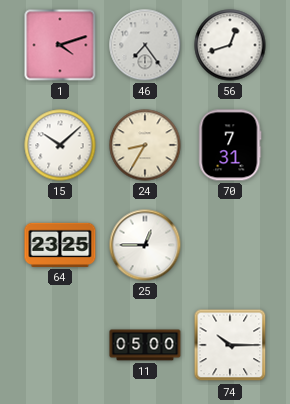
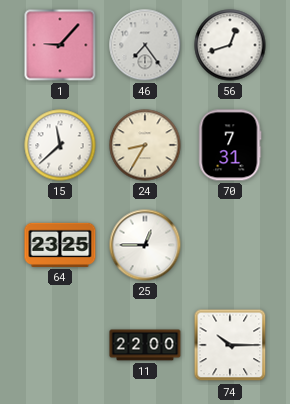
1: 4:12 -> 9:07
15: 10:08 -> 11:38
11: 05:00 -> 22:00
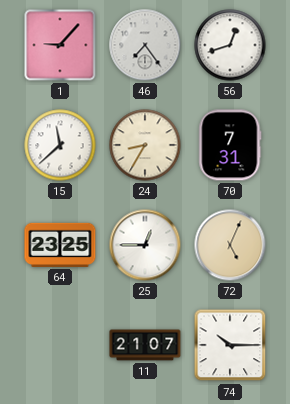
72: none -> 5:04
11: 22:00 -> 21:07
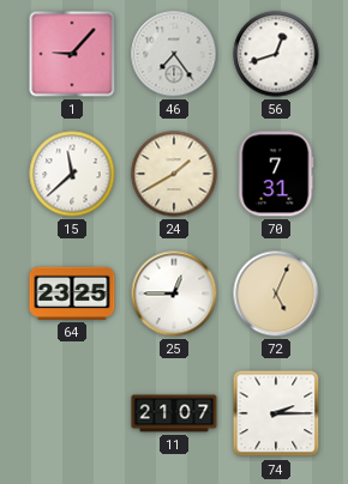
24: 8:35 -> 1:40
74: 10:15 -> 2:15
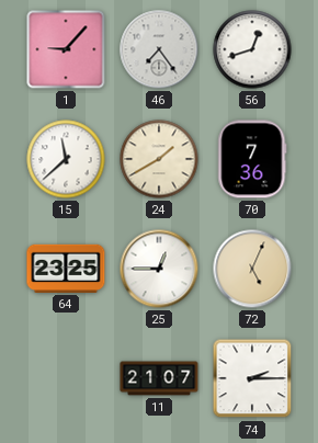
70: 7:31 -> 7:36
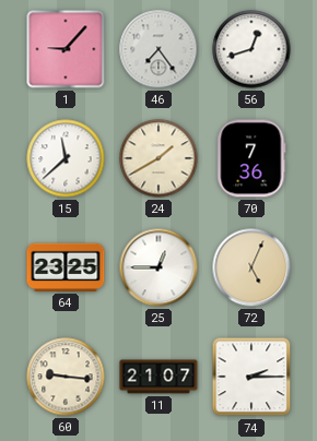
60: none -> 9:16
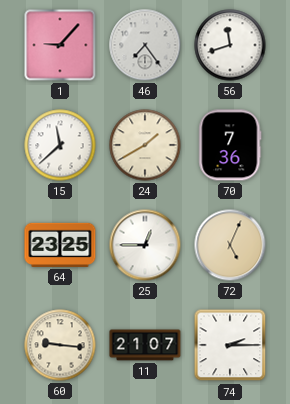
56: 12:42 -> 11:42
